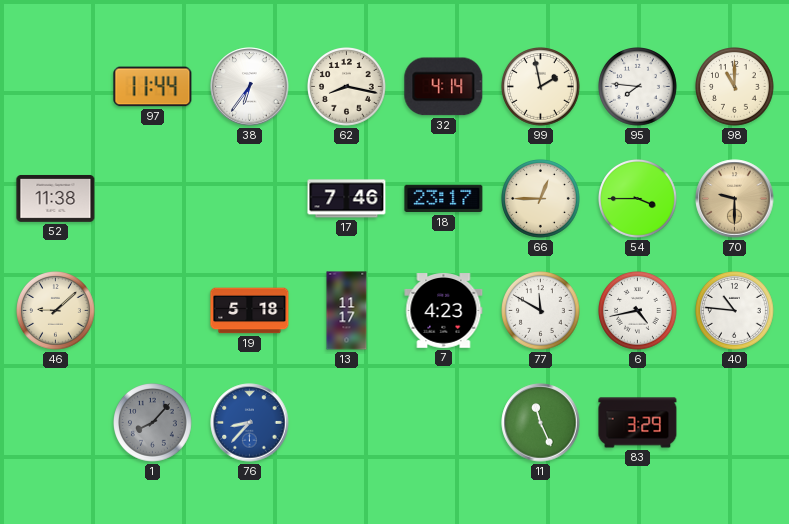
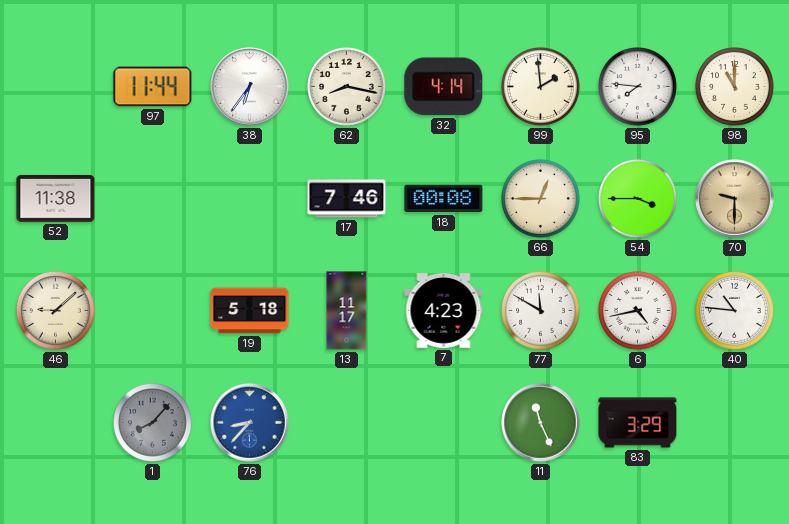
99: 1:58 -> 1:59
18: 23:17 -> 00:08
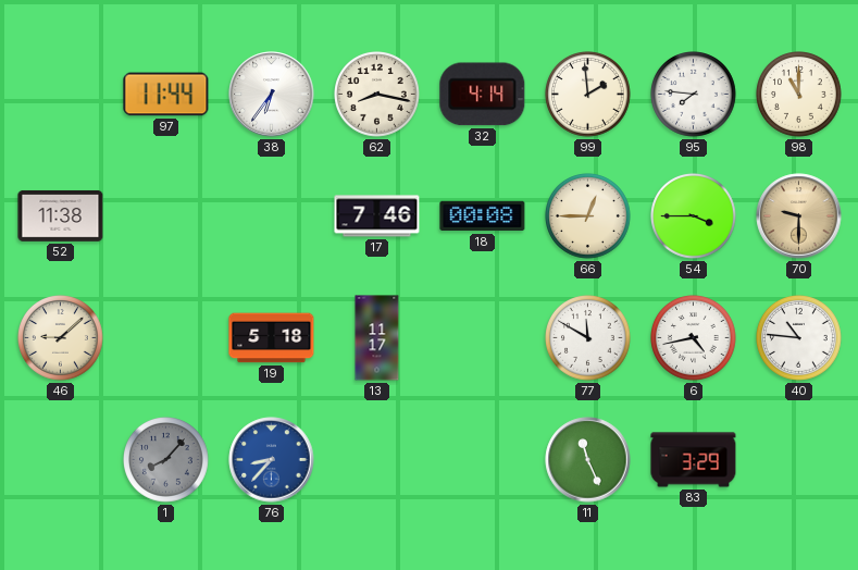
7: 4:23 -> none
